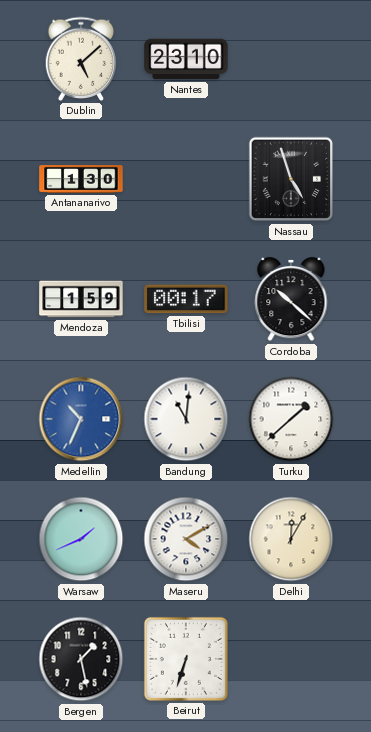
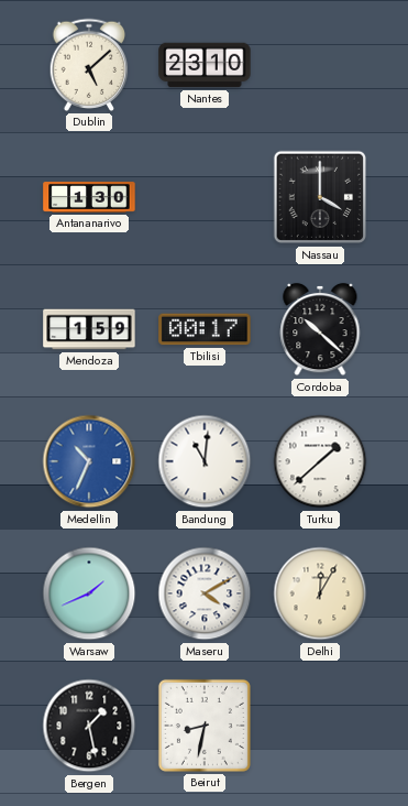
Nassau: 4:57 -> 4:00
Beirut: 6:33 -> 8:32
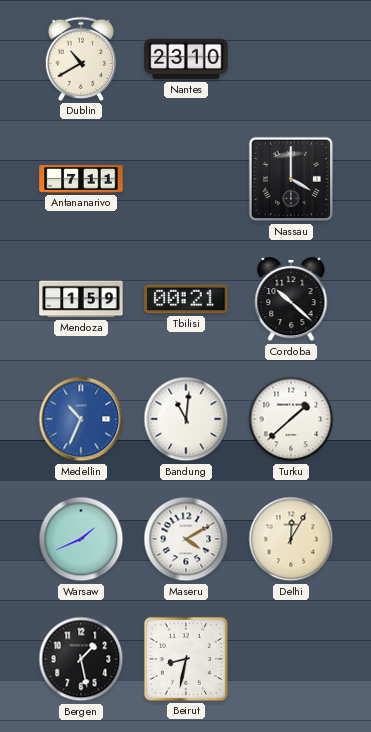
Dublin: 5:08 -> 10:40
Antananarivo: 1:30 -> 7:11
Tbilisi: 00:17 -> 00:21
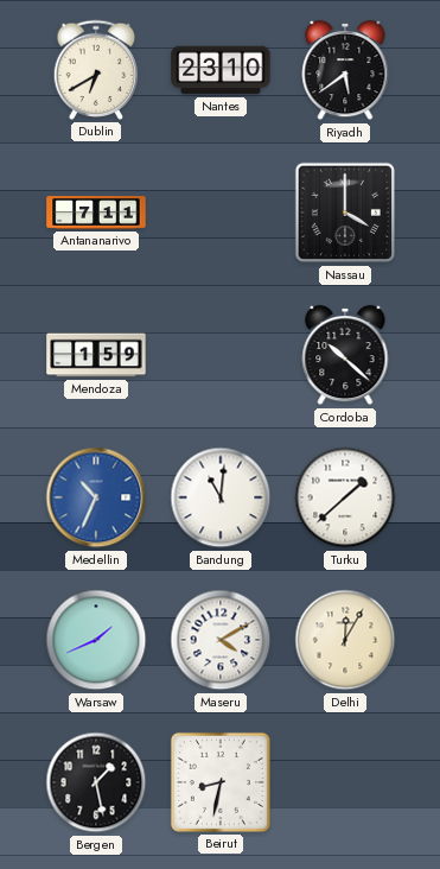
Dublin: 10:40 -> 6:40
Riyadh: none -> 5:39
Tbilisi: 00:21 -> none
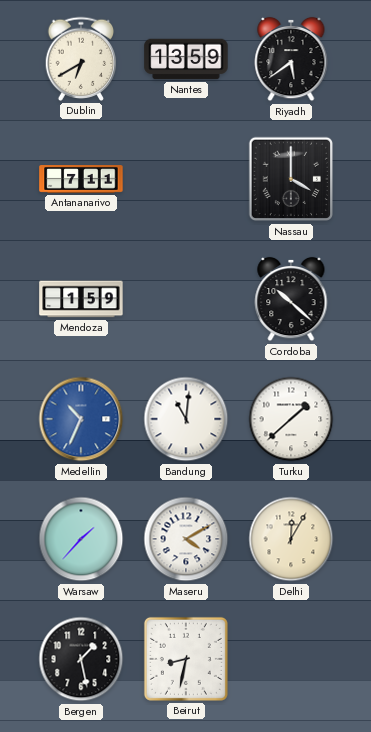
Nantes: 23:10 -> 13:59
Warsaw: 1:41 -> 1:37
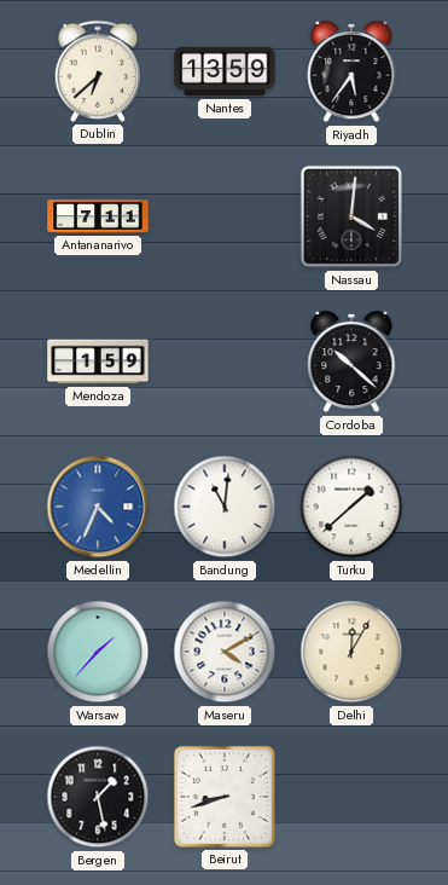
Dublin: 6:40 -> 6:38
Riyadh: 5:39 -> 5:36
Nassau: 4:00 -> 4:01
Medellin: 10:34 -> 4:34
Beirut: 8:32 -> 8:42
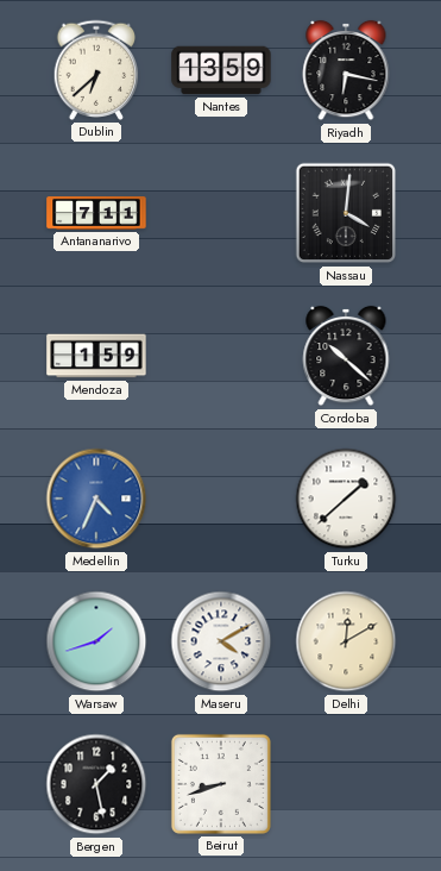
Riyadh: 5:36 -> 6:17
Bandung: 11:01 -> none
Warsaw: 1:37 -> 1:42
Delhi: 12:05 -> 12:10
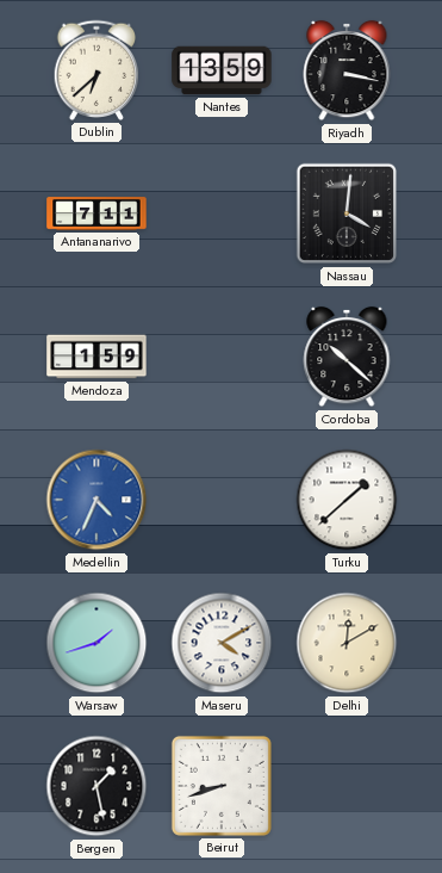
Riyadh: 6:17 -> 3:17
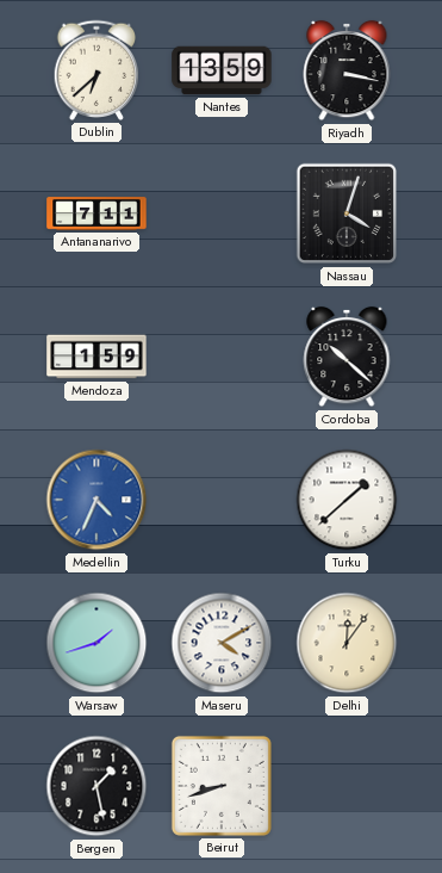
Nassau: 4:01 -> 4:03
Delhi: 12:10 -> 12:06
